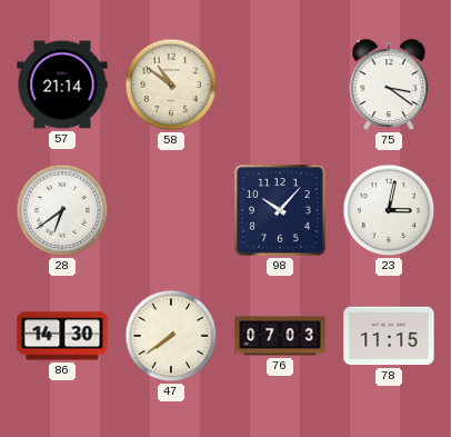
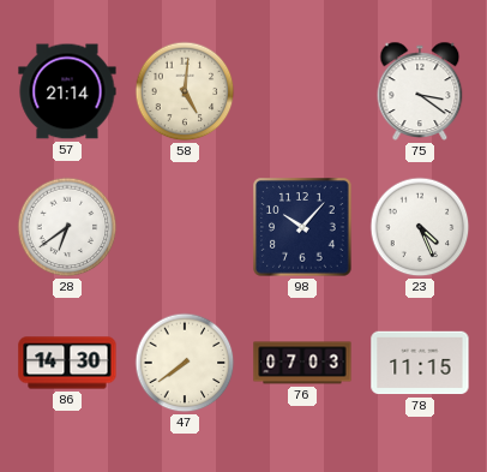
58: 10:51 -> 5:01
23: 3:02 -> 4:26
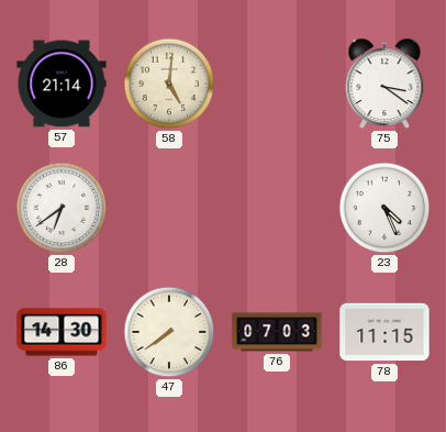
98: 10:07 -> none
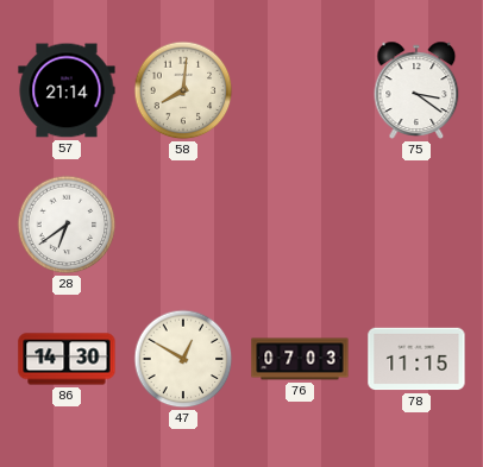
58: 5:01 -> 8:01
23: 4:26 -> none
47: 7:39 -> 12:50
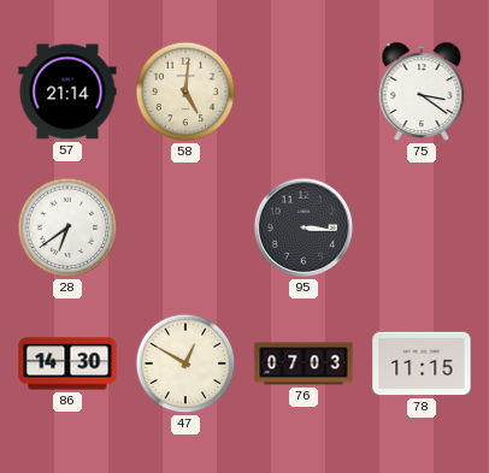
58: 8:01 -> 5:01
95: none -> 3:16
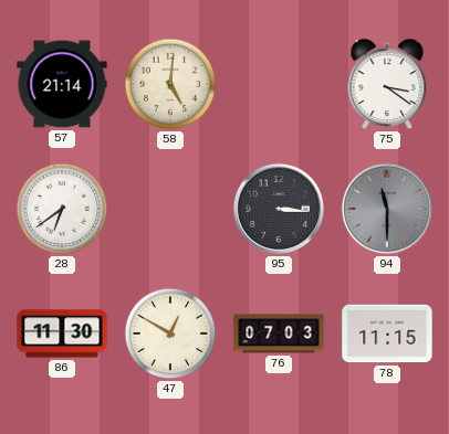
94: none -> 11:30
86: 14:30 -> 11:30
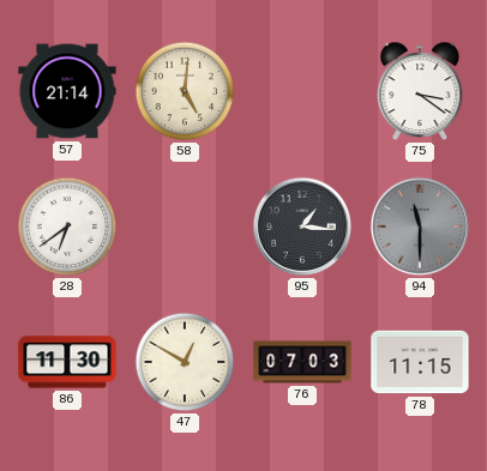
95: 3:16 -> 1:16
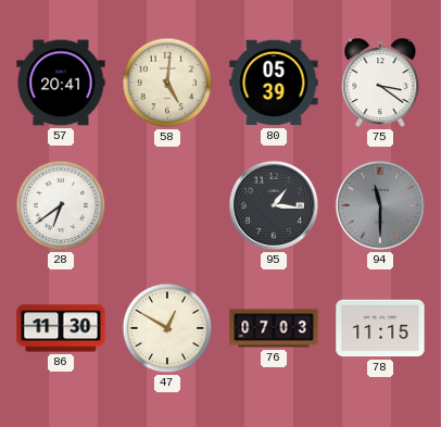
57: 21:14 -> 20:41
80: none -> 05:39
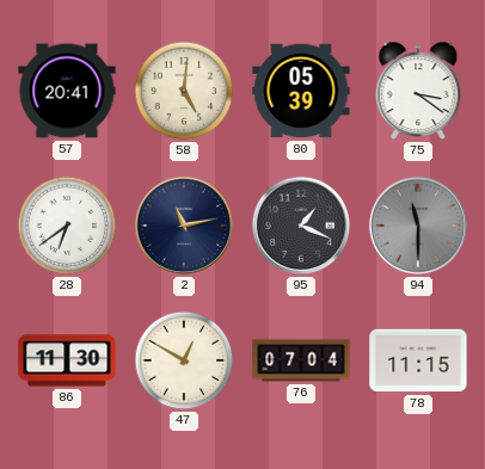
2: none -> 11:13
95: 1:16 -> 1:19
76: 07:03 -> 07:04
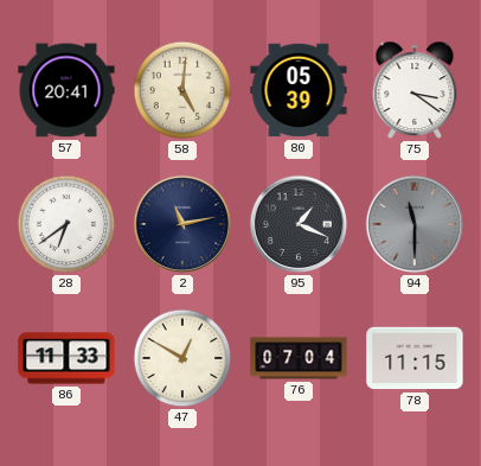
86: 11:30 -> 11:33
